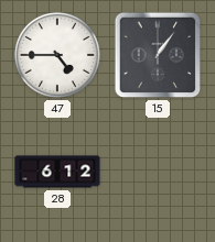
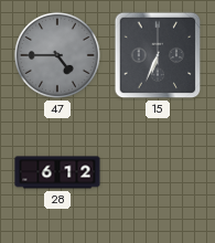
47 dial: white -> grey
15: 1:06 -> 6:34
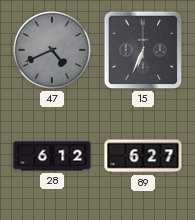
47: 4:45 -> 4:41
89: none -> 6:27
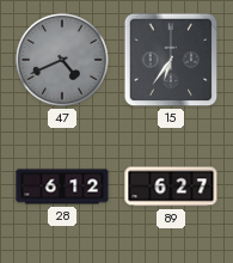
15: 6:34 -> 6:36
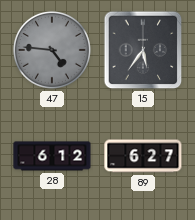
47: 4:41 -> 4:46
15: 6:36 -> 5:36
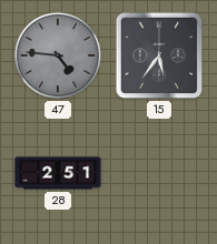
28: 6:12 -> 2:51
89: 6:27 -> none
